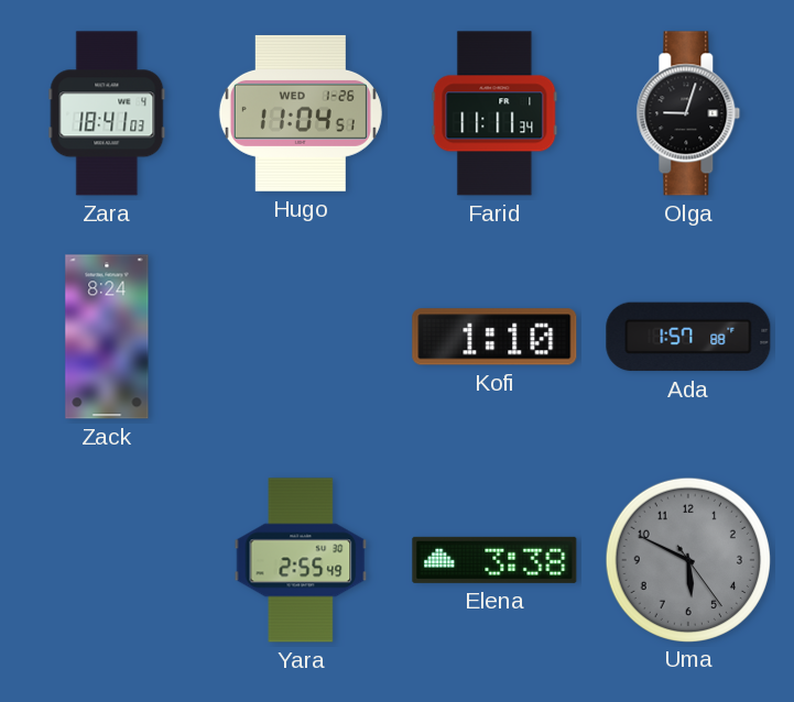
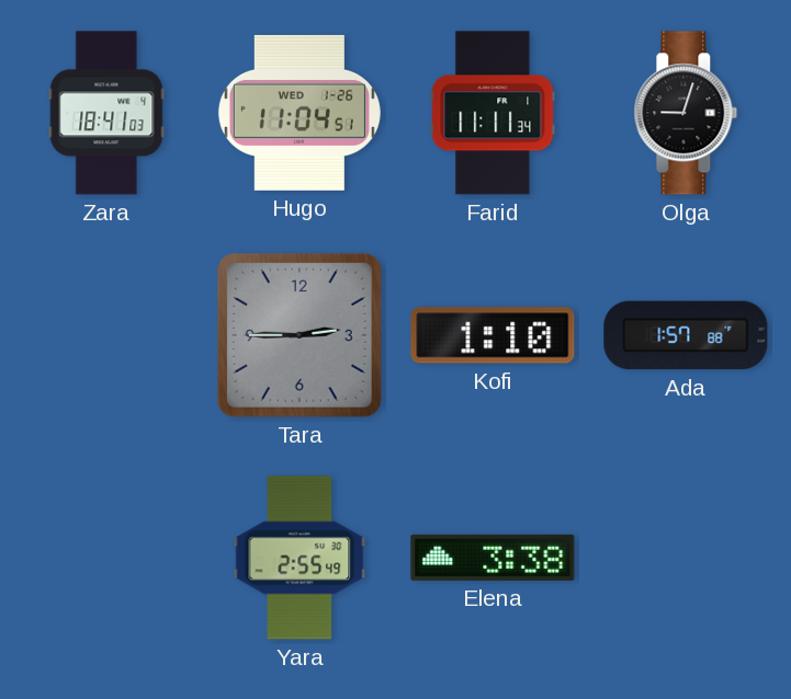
Zack: 8:24 -> none
Tara: none -> 2:45
Uma: 5:49 -> none
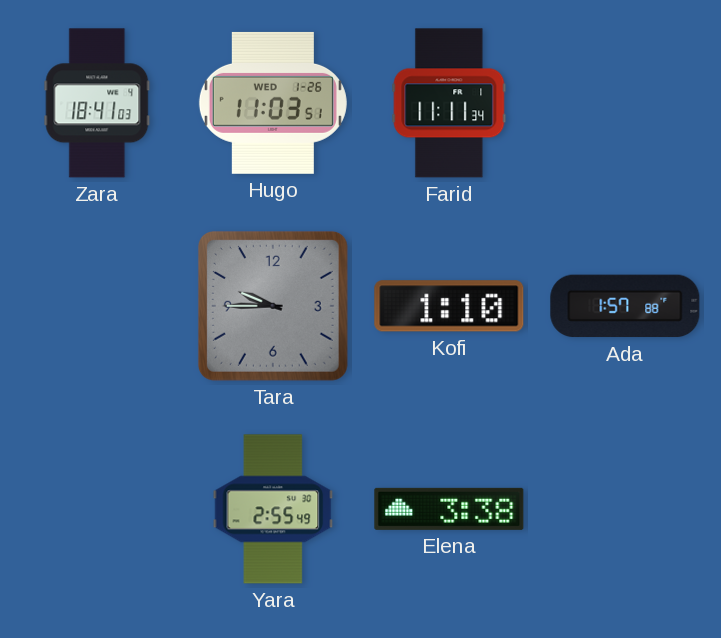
Hugo: 11:04 -> 11:03
Olga: 9:03 -> none
Tara: 2:45 -> 9:45
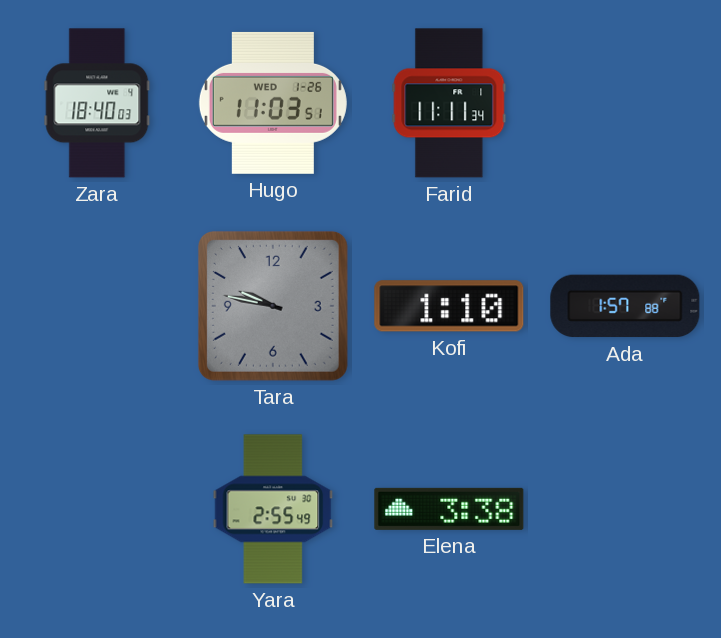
Zara: 18:41 -> 18:40
Tara: 9:45 -> 9:47
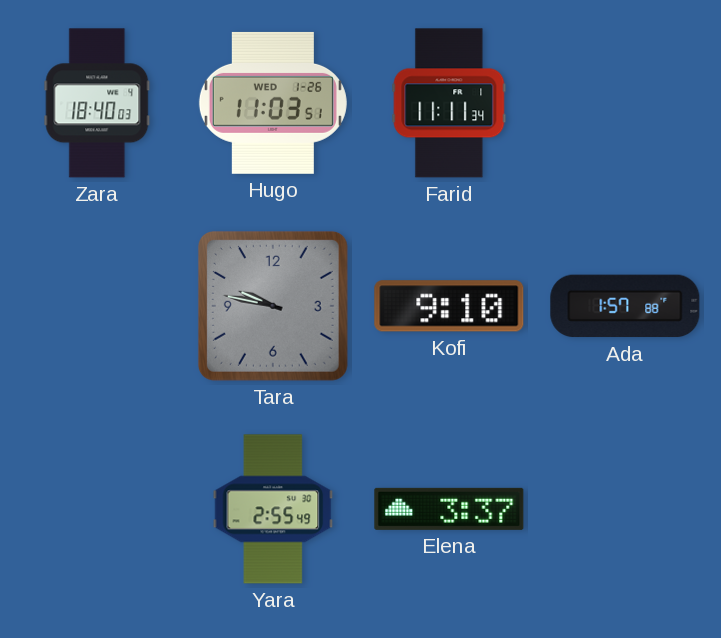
Kofi: 1:10 -> 9:10
Elena: 3:38 -> 3:37
